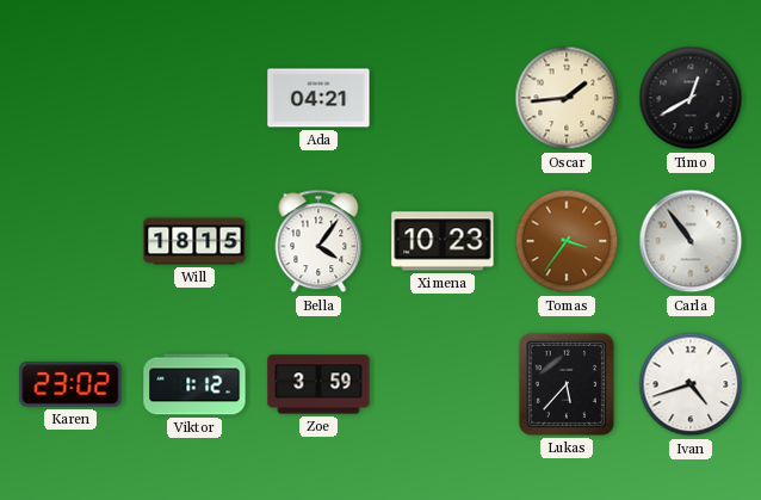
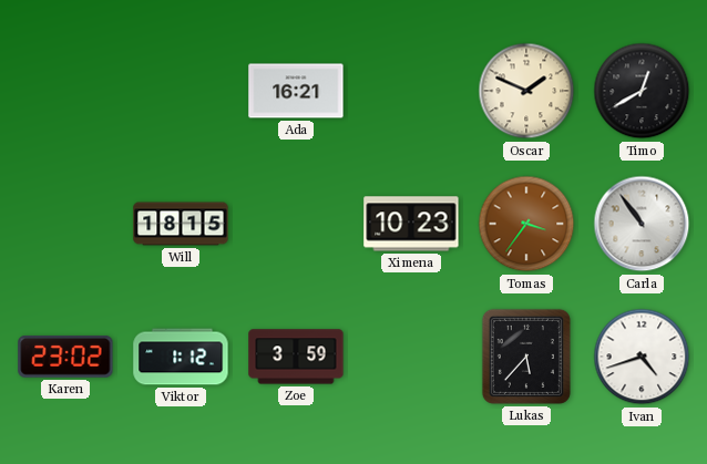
Ada: 04:21 -> 16:21
Oscar: 1:44 -> 1:49
Bella: 4:06 -> none
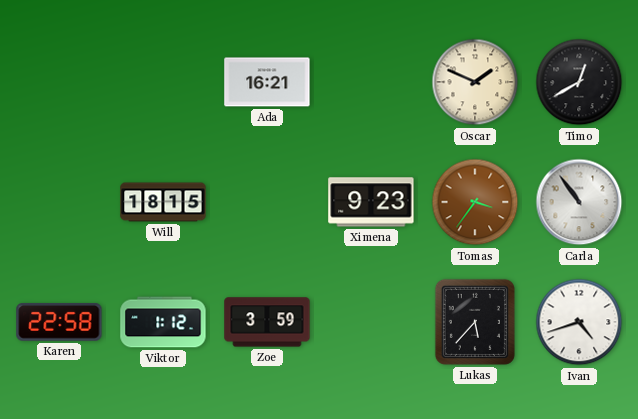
Ximena: 10:23 -> 9:23
Karen: 23:02 -> 22:58
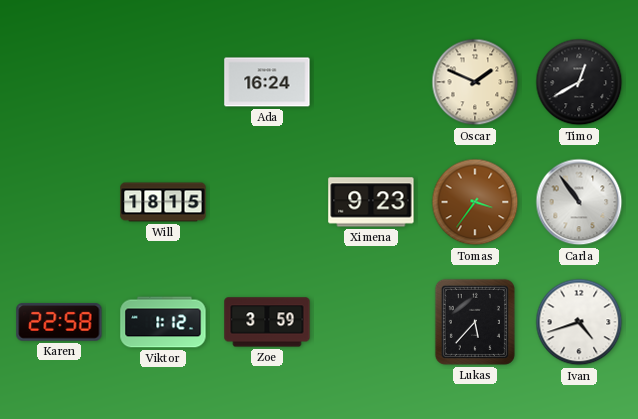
Ada: 16:21 -> 16:24
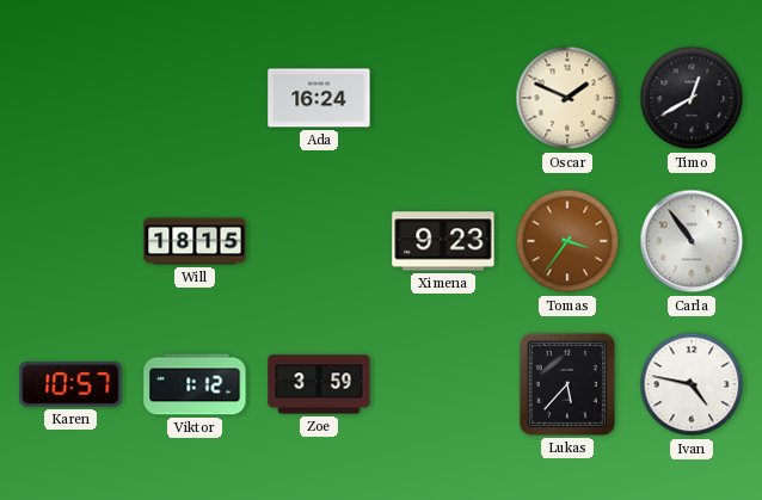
Karen: 22:58 -> 10:57
Ivan: 4:42 -> 4:47
